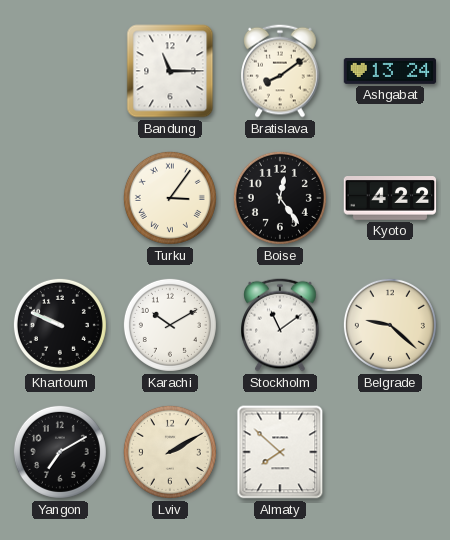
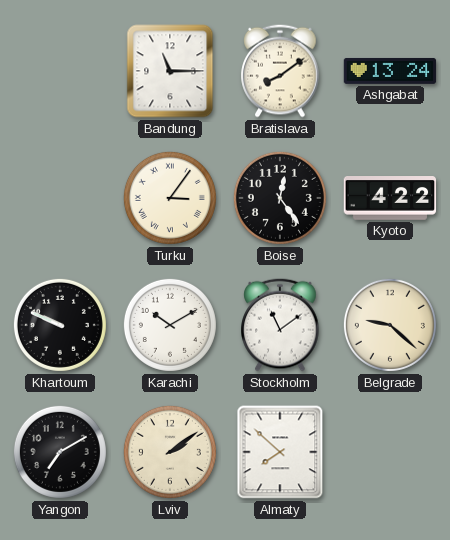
Lviv: 2:10 -> 2:09
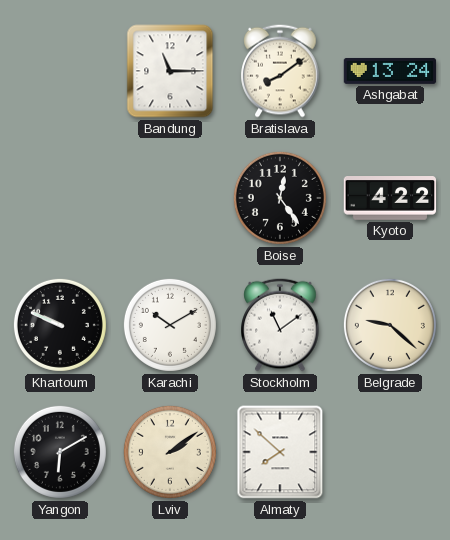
Turku: 3:06 -> none
Yangon: 7:10 -> 6:10
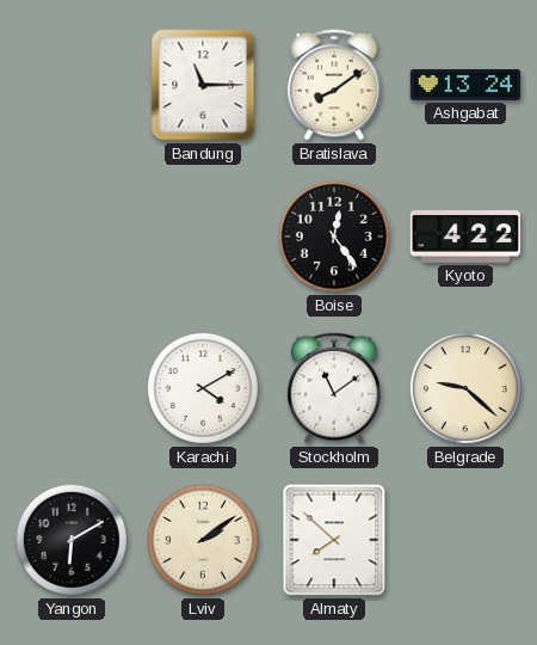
Khartoum: 9:49 -> none
Karachi: 10:10 -> 4:10
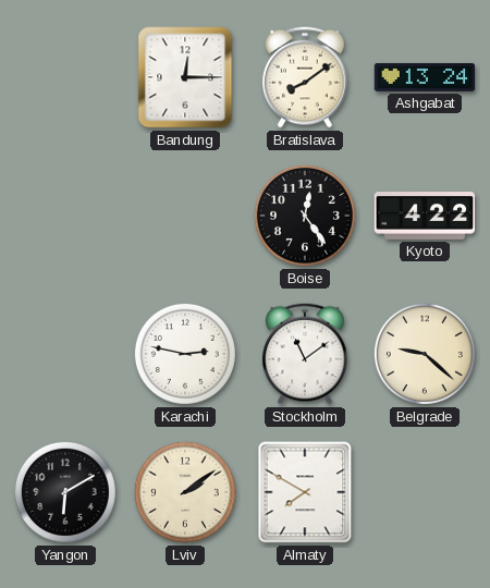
Bandung: 11:15 -> 12:15
Karachi: 4:10 -> 2:47
Almaty: 7:52 -> 7:50
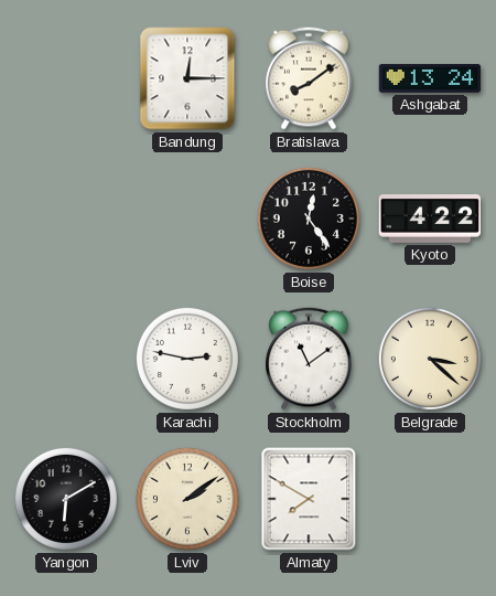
Belgrade: 9:22 -> 3:22
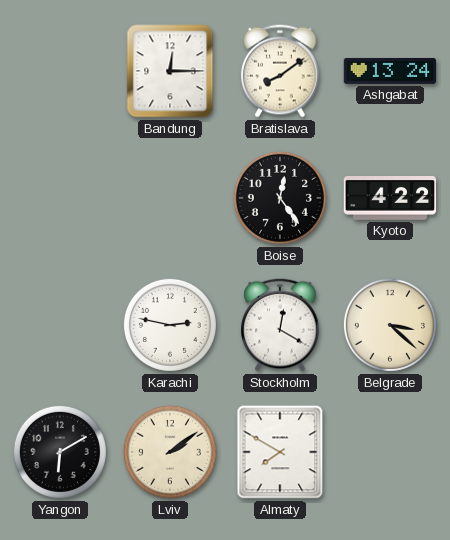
Stockholm: 11:09 -> 12:20
